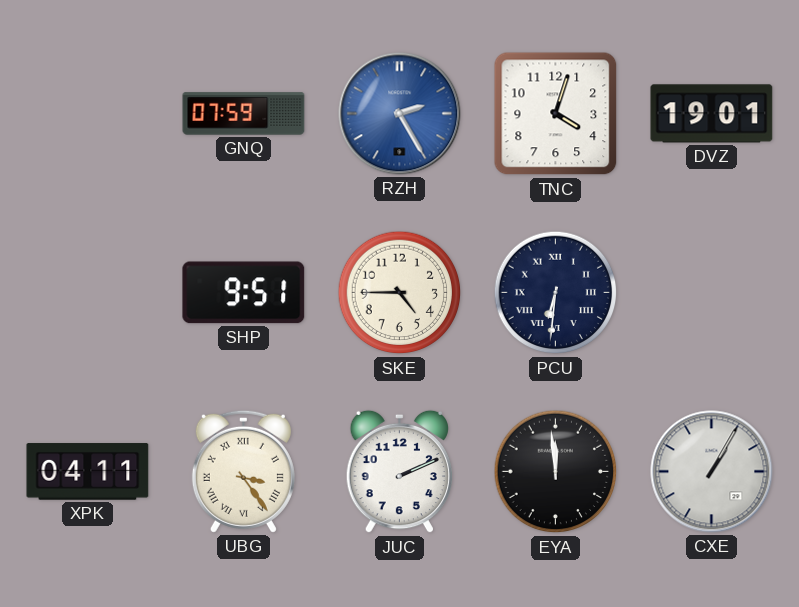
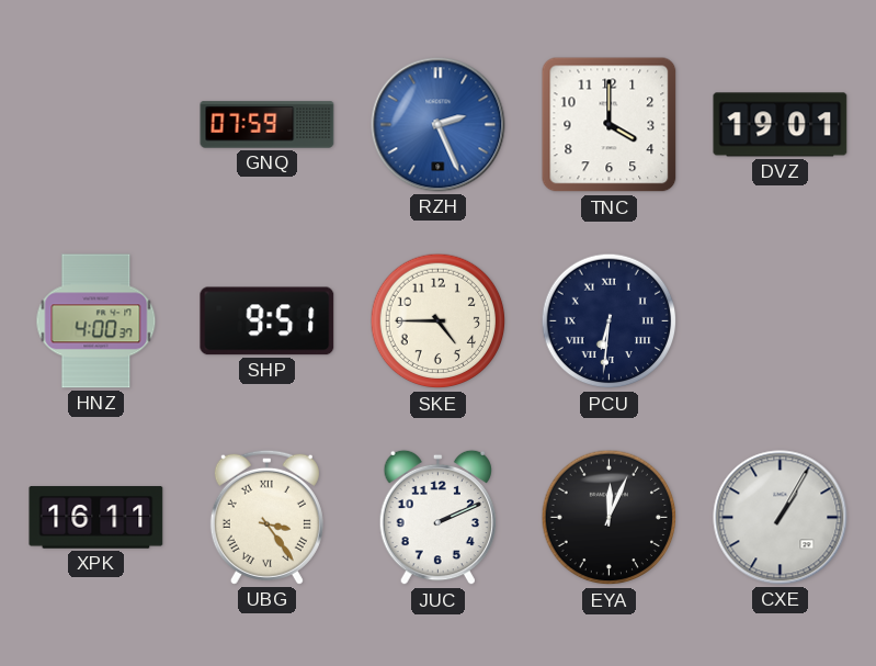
RZH: 2:25 -> 2:26
TNC: 4:03 -> 4:00
HNZ: none -> 4:00
XPK: 04:11 -> 16:11
EYA: 11:59 -> 12:04
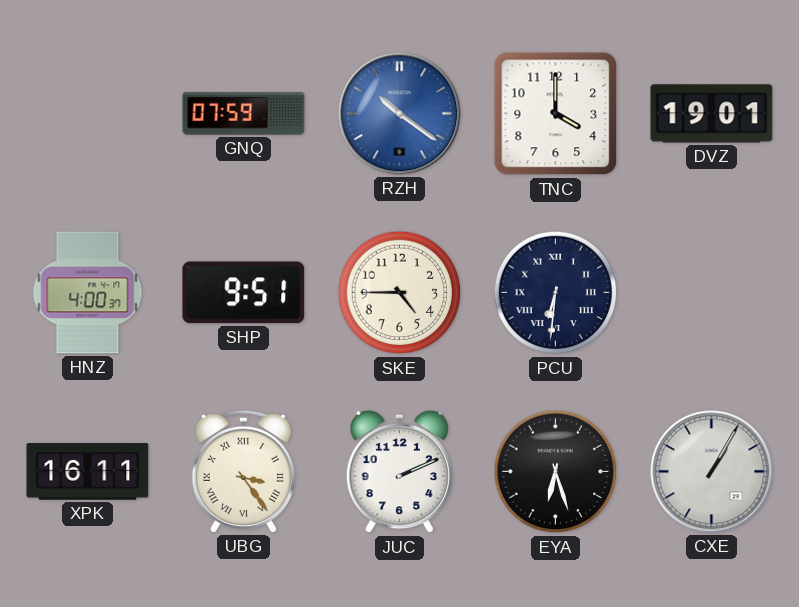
RZH: 2:26 -> 10:21
EYA: 12:04 -> 6:27
